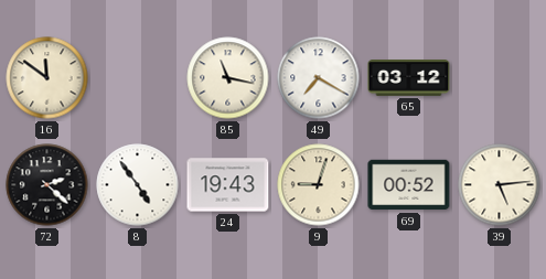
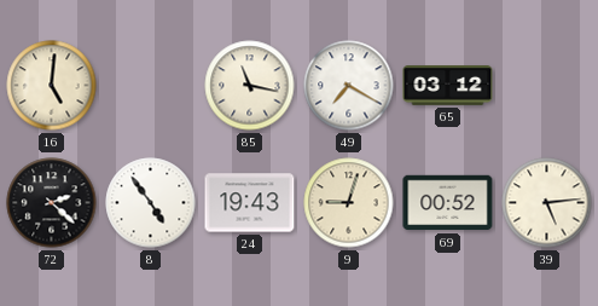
16: 11:51 -> 5:01
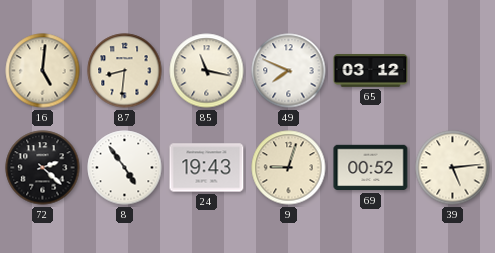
87: none -> 8:31
49: 7:20 -> 7:49
